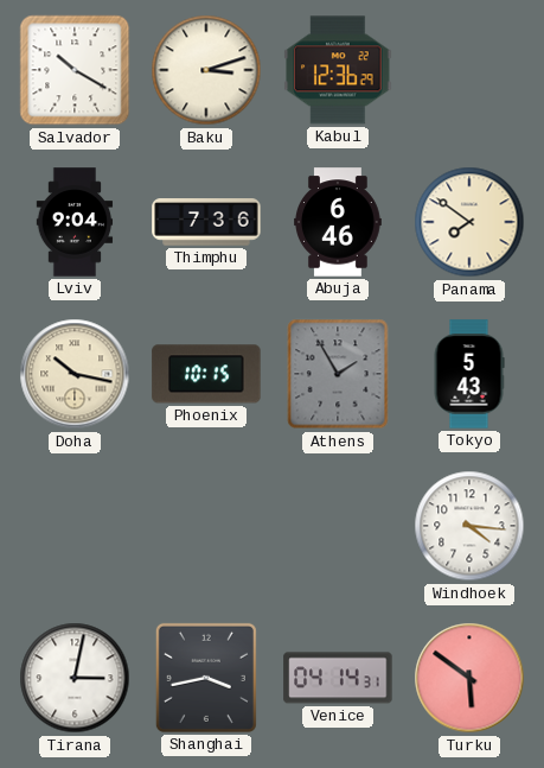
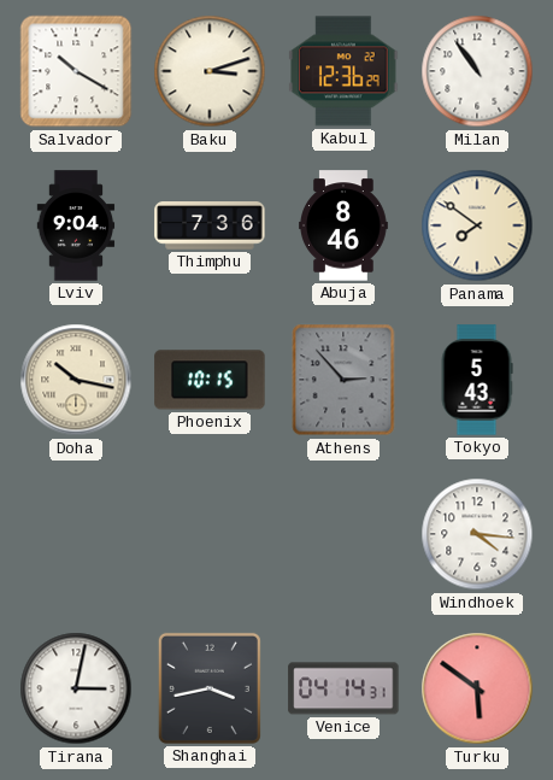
Milan: none -> 10:54
Abuja: 6:46 -> 8:46
Athens: 1:55 -> 2:53
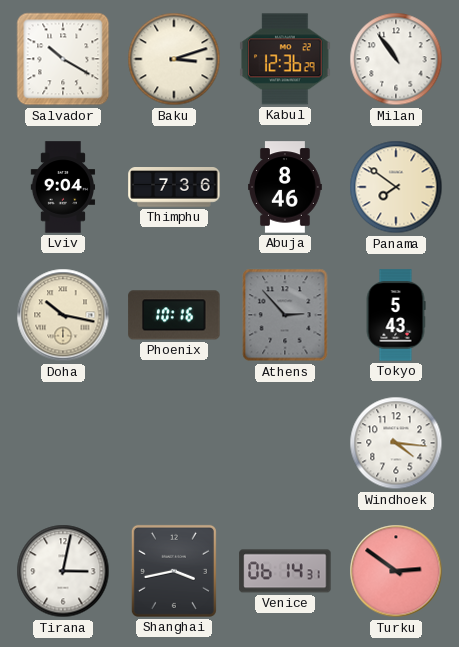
Phoenix: 10:15 -> 10:16
Venice: 04:14 -> 06:14
Turku: 5:51 -> 2:51
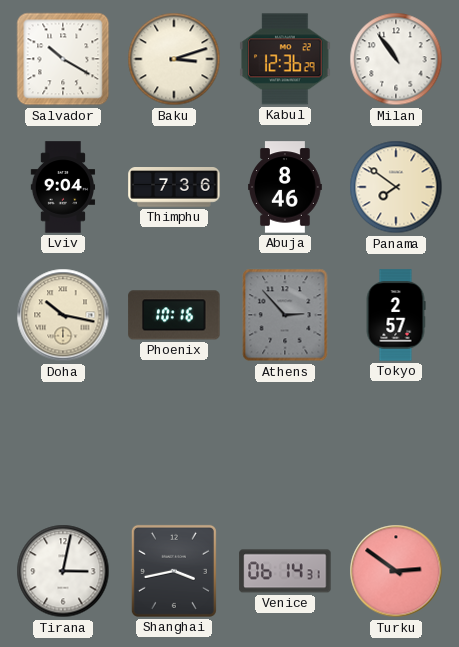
Tokyo: 5:43 -> 2:57
Windhoek: 4:16 -> none
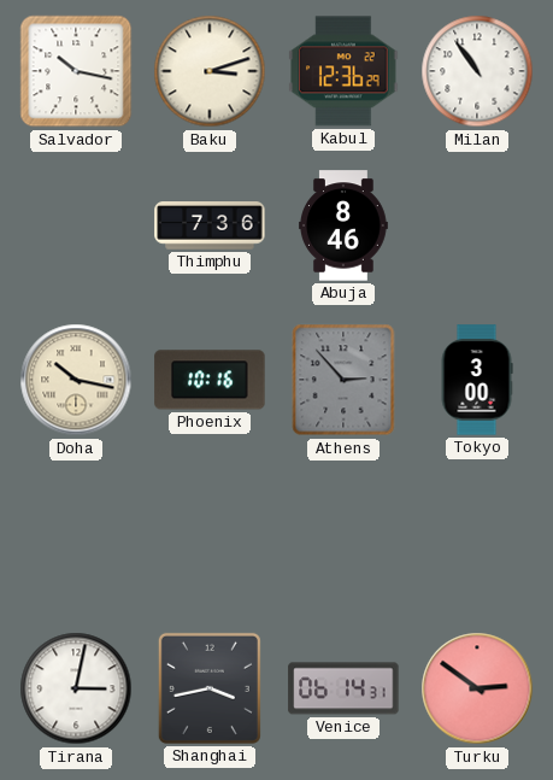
Salvador: 10:20 -> 10:17
Lviv: 9:04 -> none
Panama: 7:51 -> none
Tokyo: 2:57 -> 3:00
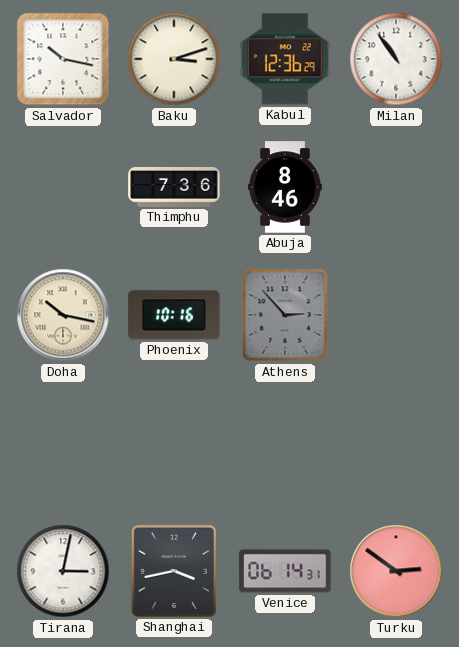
Tokyo: 3:00 -> none
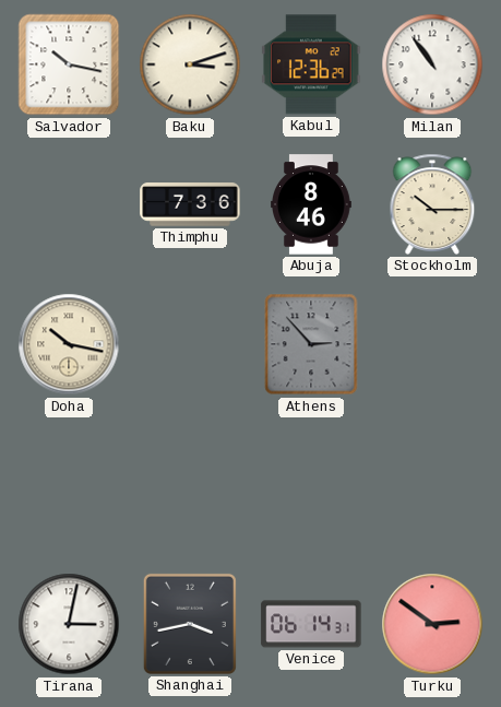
Stockholm: none -> 10:15
Phoenix: 10:16 -> none
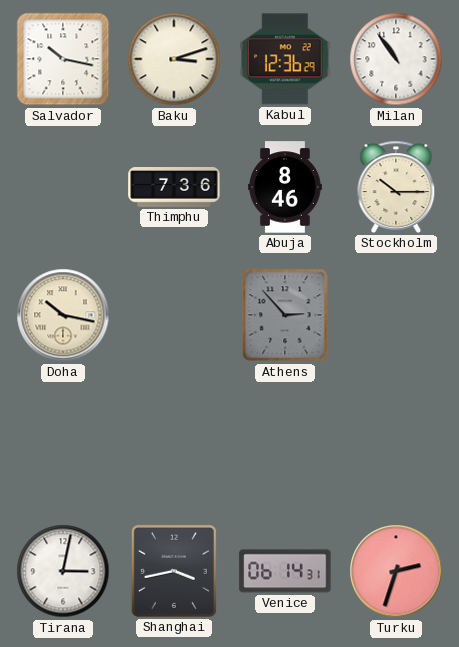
Turku: 2:51 -> 2:33
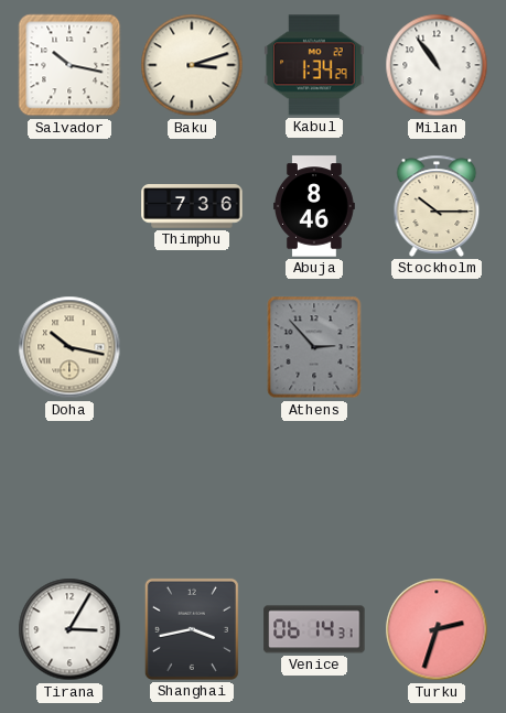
Kabul: 12:36 -> 1:34
Tirana: 3:02 -> 3:05
